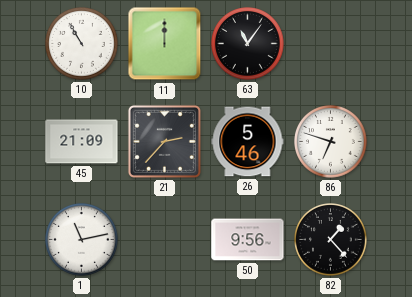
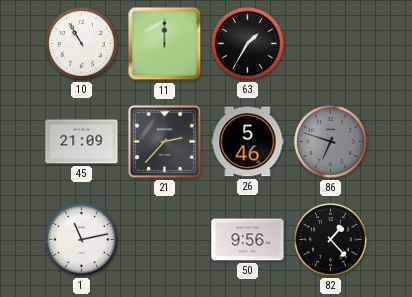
63: 11:06 -> 1:35
86 dial: white -> grey
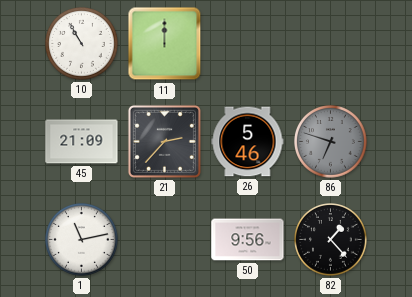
63: 1:35 -> none
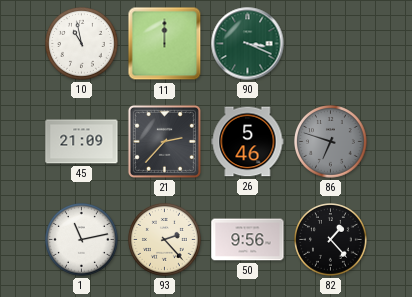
10: 10:55 -> 10:58
90: none -> 3:19
93: none -> 2:23
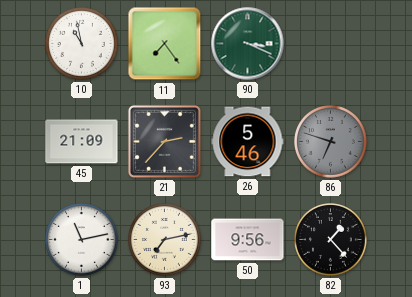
11: 12:00 -> 7:24
93: 2:23 -> 7:13
